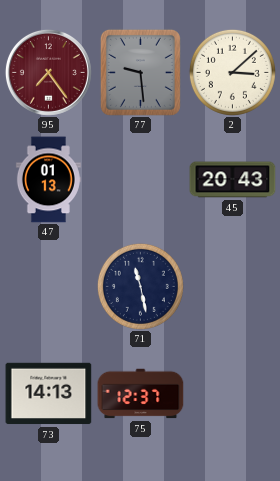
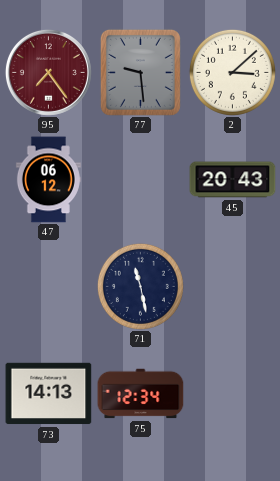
47: 01:13 -> 06:12
75: 12:37 -> 12:34
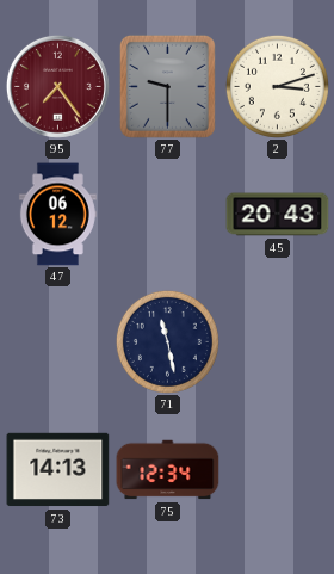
77: 9:29 -> 9:30
2: 3:08 -> 3:12
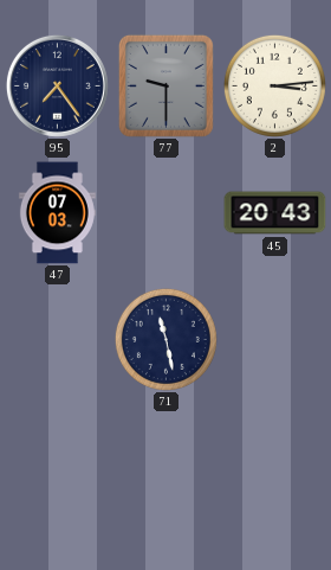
95 dial: burgundy -> navy
2: 3:12 -> 3:14
47: 06:12 -> 07:03
73: 14:13 -> none
75: 12:34 -> none
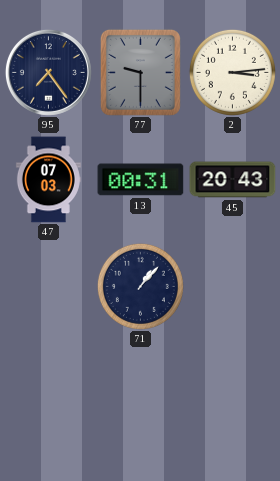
13: none -> 00:31
71: 11:28 -> 1:07
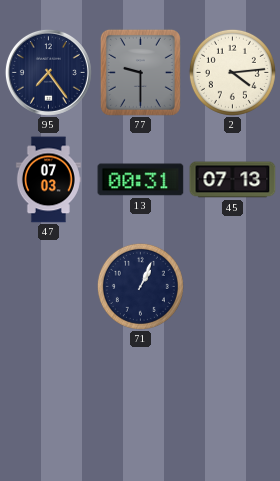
2: 3:14 -> 4:14
45: 20:43 -> 07:13
71: 1:07 -> 1:04
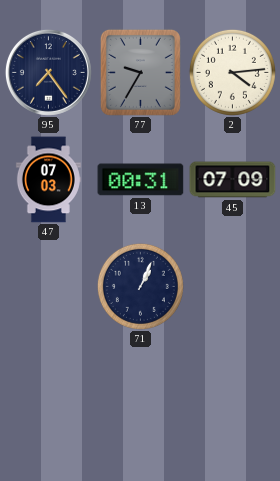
77: 9:30 -> 9:35
45: 07:13 -> 07:09
